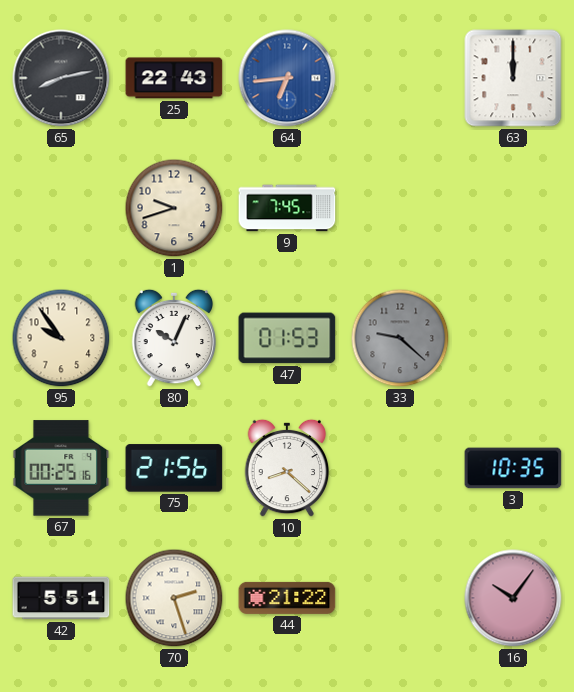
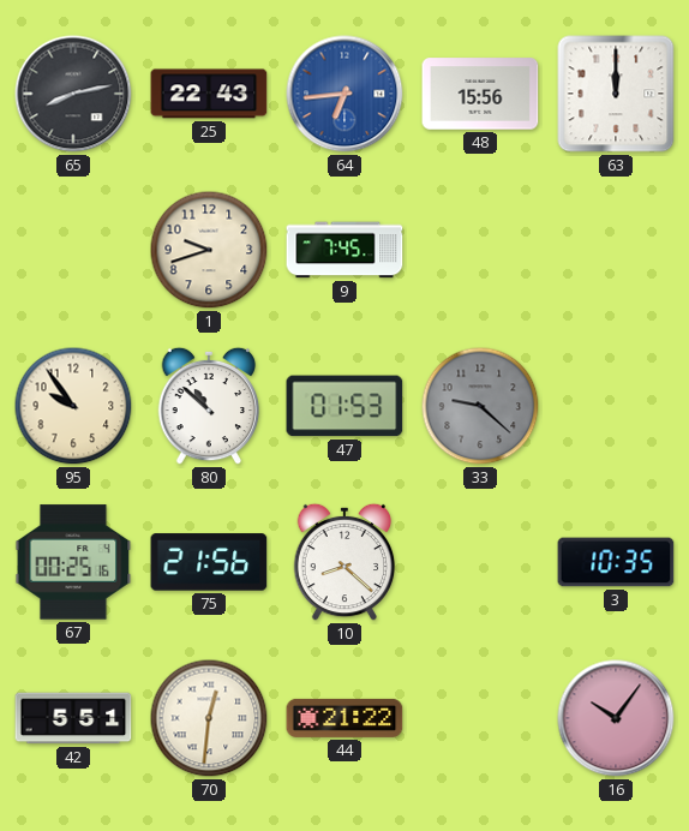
48: none -> 15:56
80: 10:04 -> 10:52
70: 2:27 -> 12:31
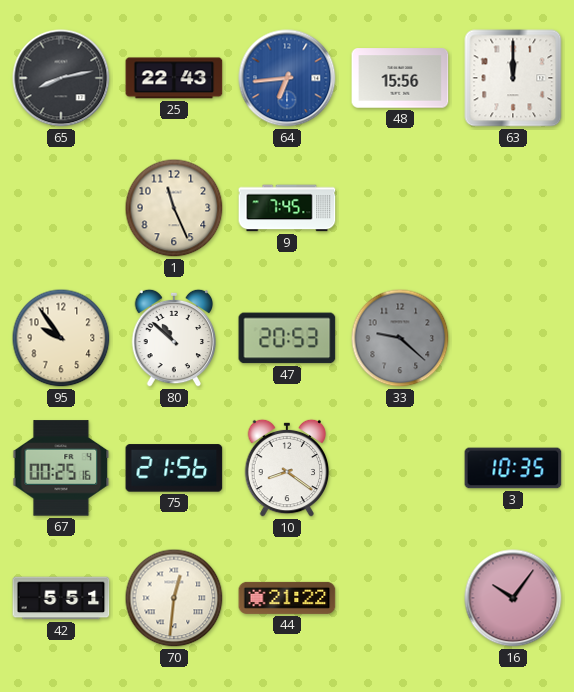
1: 9:42 -> 11:26
47: 01:53 -> 20:53
10: 8:22 -> 8:21
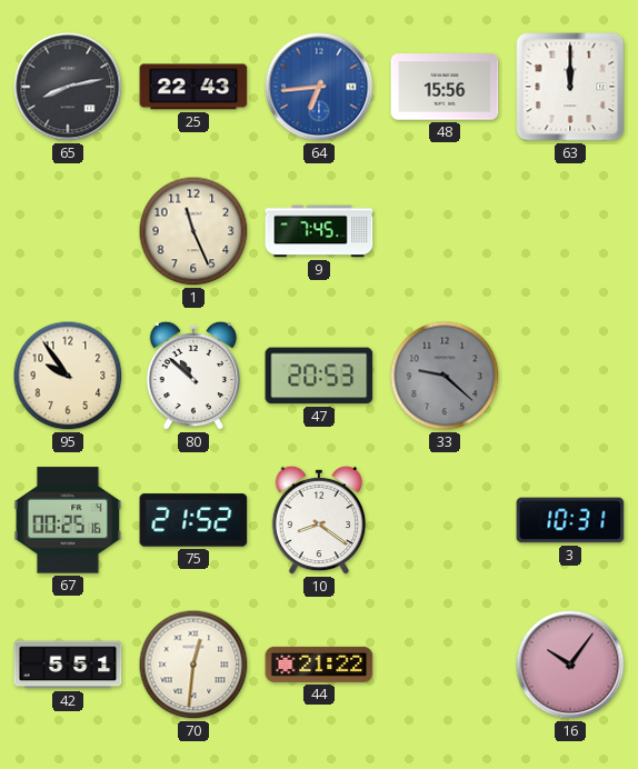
75: 21:56 -> 21:52
3: 10:35 -> 10:31
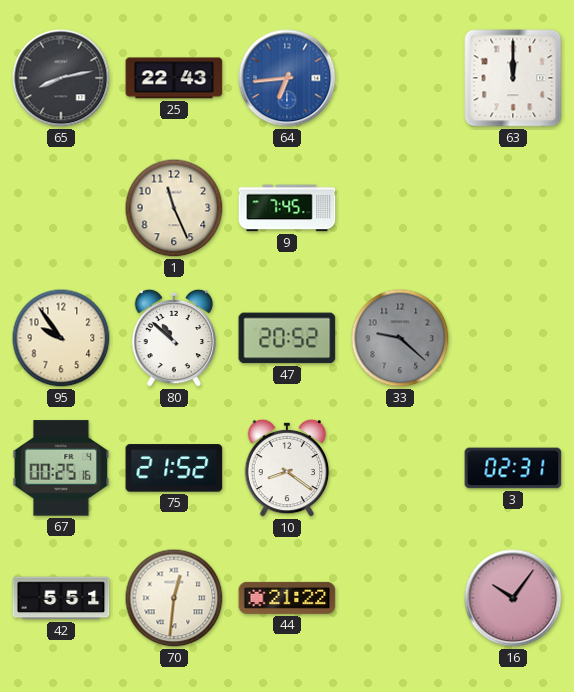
48: 15:56 -> none
47: 20:53 -> 20:52
3: 10:31 -> 02:31
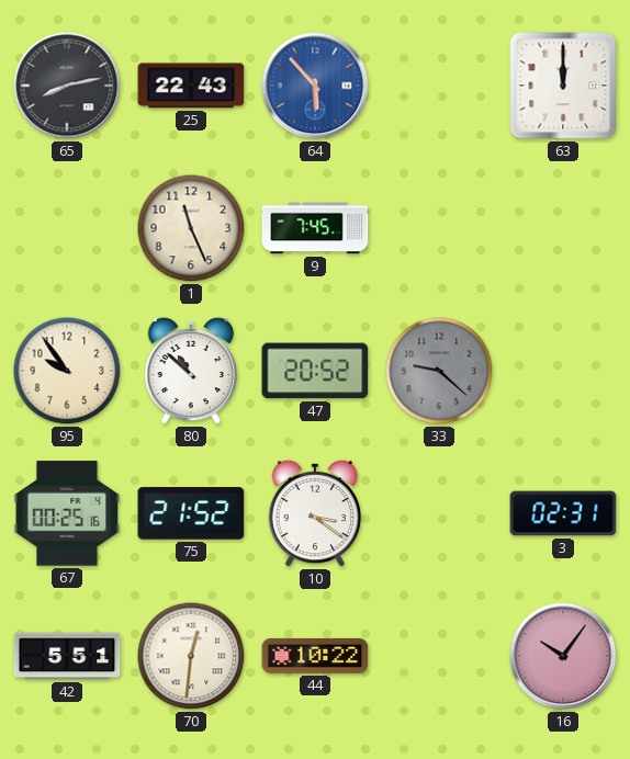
64: 6:44 -> 5:53
10: 8:21 -> 3:21
44: 21:22 -> 10:22
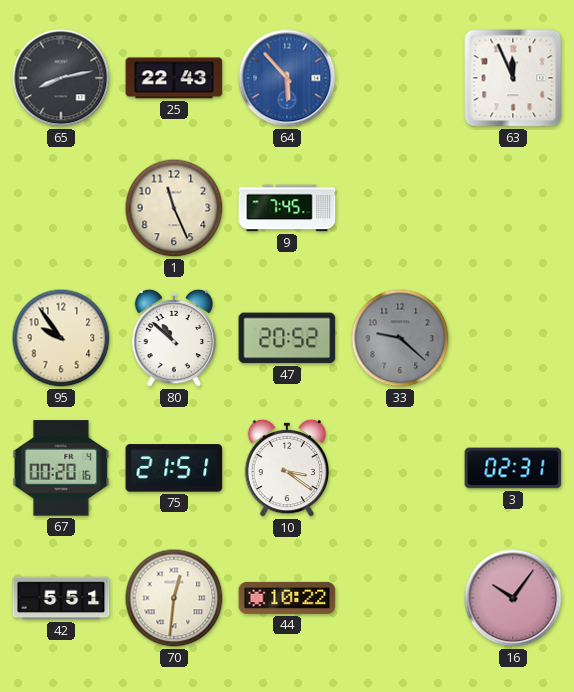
63: 12:00 -> 11:56
67: 00:25 -> 00:20
75: 21:52 -> 21:51
